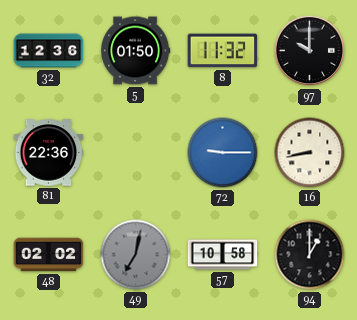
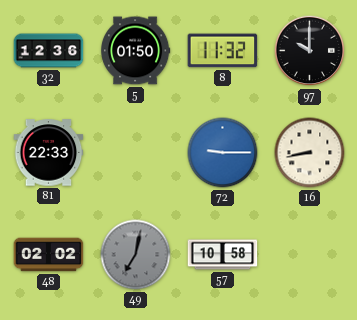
81: 22:36 -> 22:33
94: 1:00 -> none
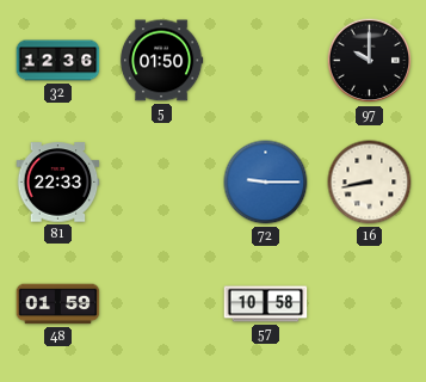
8: 11:32 -> none
48: 02:02 -> 01:59
49: 7:02 -> none
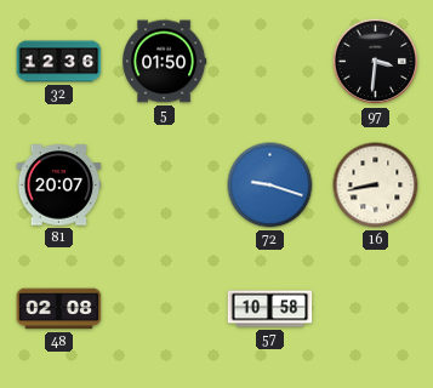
97: 10:00 -> 3:31
81: 22:33 -> 20:07
72: 9:15 -> 9:18
48: 01:59 -> 02:08
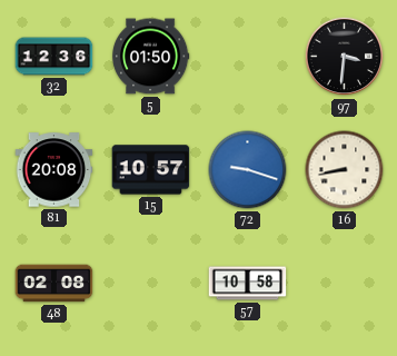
81: 20:07 -> 20:08
15: none -> 10:57
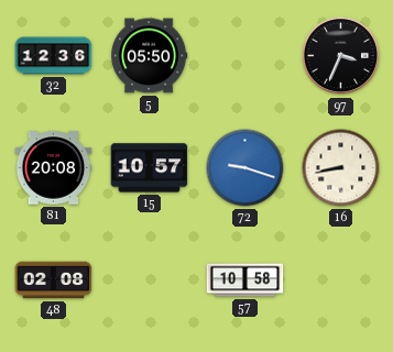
5: 01:50 -> 05:50
97: 3:31 -> 3:34
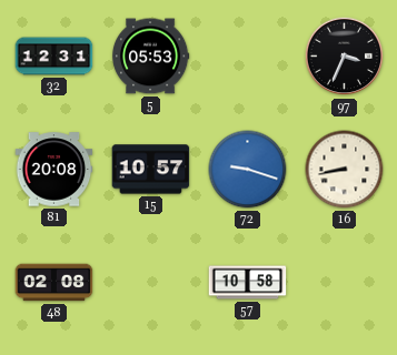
32: 12:36 -> 12:31
5: 05:50 -> 05:53
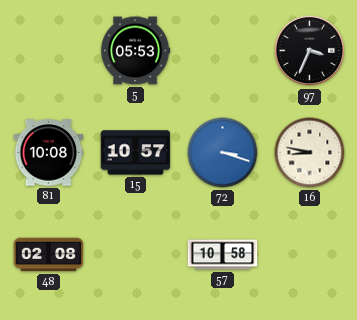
32: 12:31 -> none
81: 20:08 -> 10:08
72: 9:18 -> 3:18
16: 8:43 -> 8:47
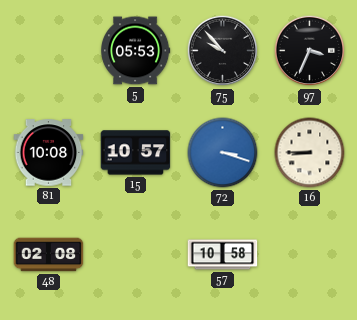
75: none -> 9:53
16: 8:47 -> 8:45
